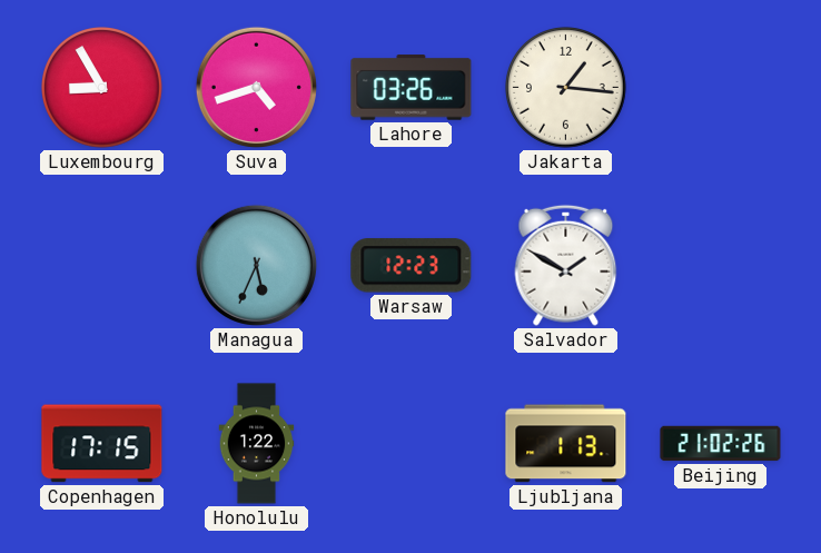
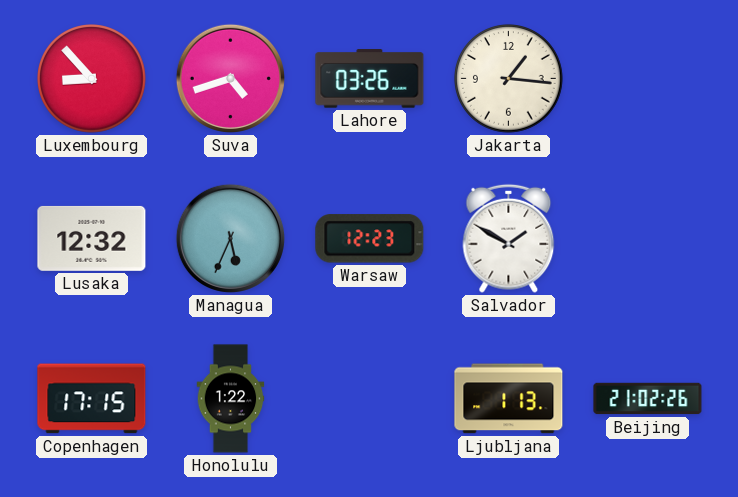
Luxembourg: 8:55 -> 8:53
Lusaka: none -> 12:32
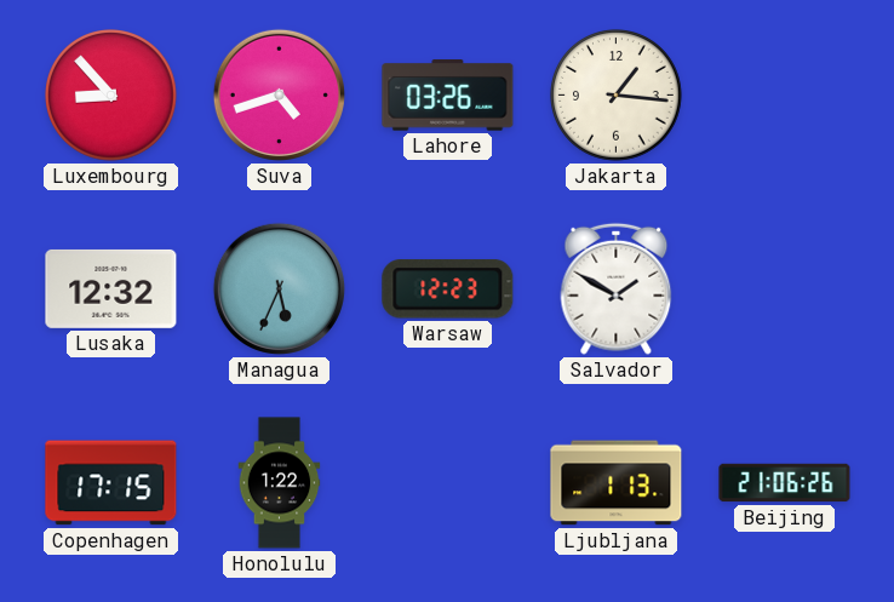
Beijing: 21:02 -> 21:06
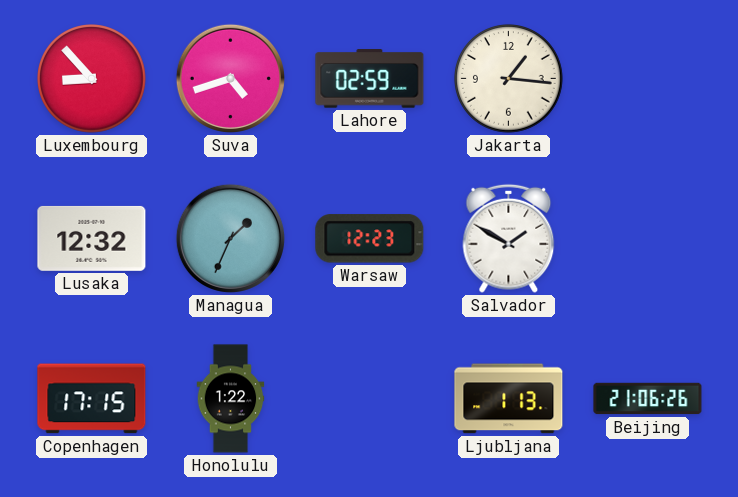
Lahore: 03:26 -> 02:59
Managua: 5:34 -> 1:34
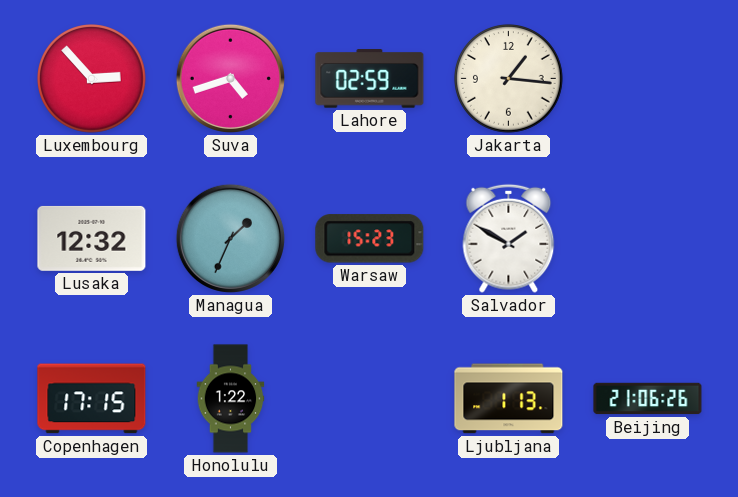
Luxembourg: 8:53 -> 2:53
Warsaw: 12:23 -> 15:23
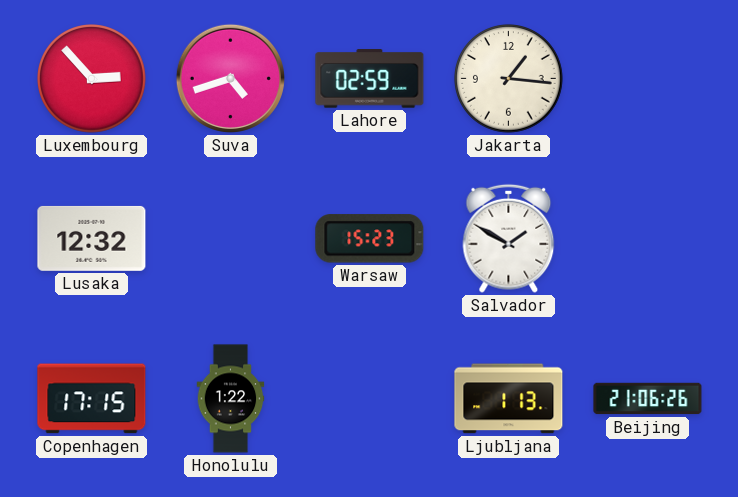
Managua: 1:34 -> none
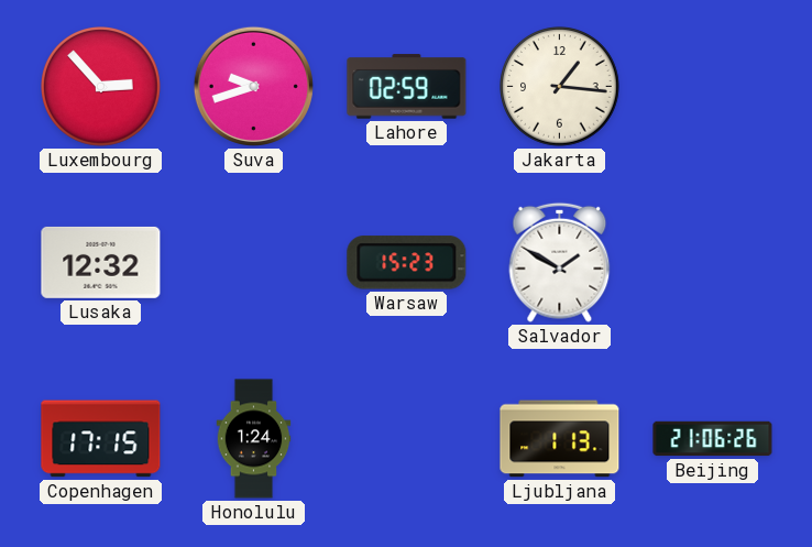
Suva: 4:42 -> 9:42
Honolulu: 1:22 -> 1:24
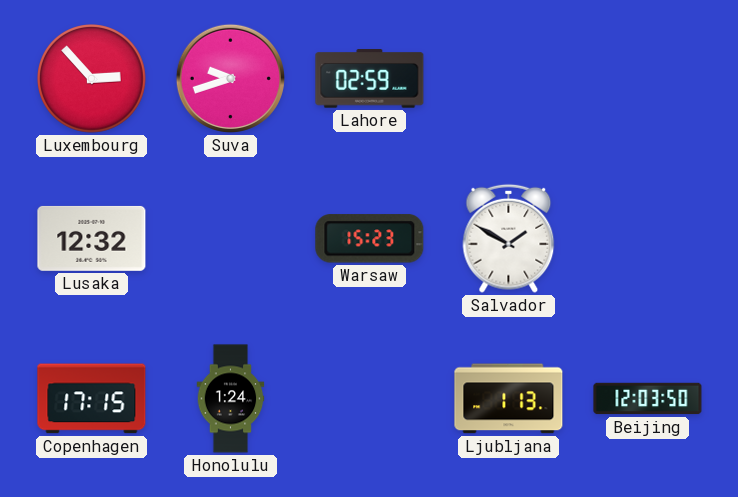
Jakarta: 1:16 -> none
Beijing: 21:06 -> 12:03
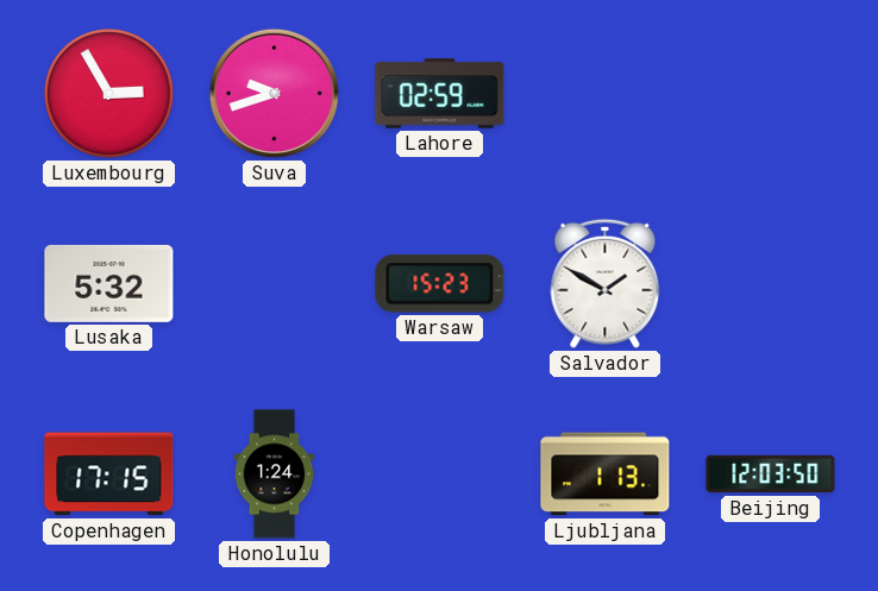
Luxembourg: 2:53 -> 2:55
Lusaka: 12:32 -> 5:32
